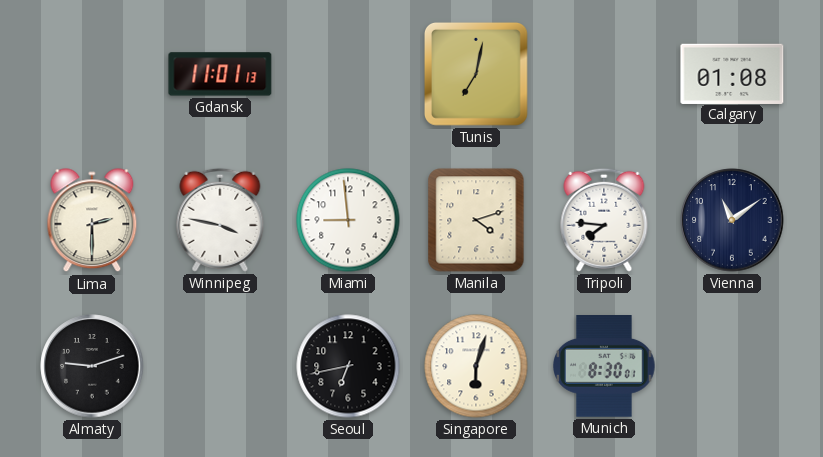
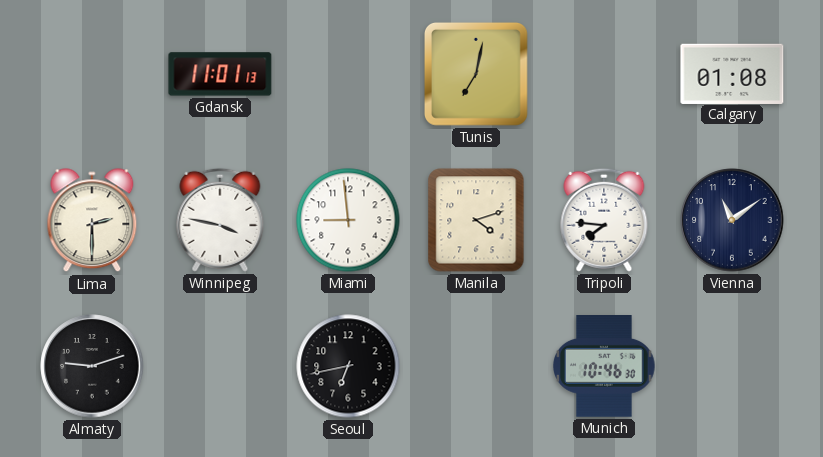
Singapore: 6:03 -> none
Munich: 8:30 -> 10:46
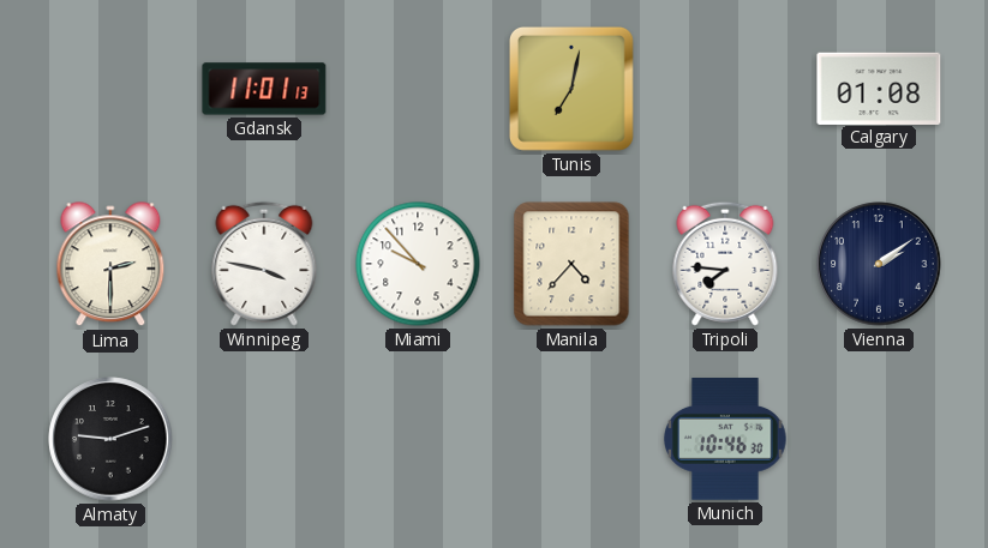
Miami: 8:59 -> 9:53
Manila: 4:12 -> 4:37
Vienna: 11:09 -> 2:09
Seoul: 6:43 -> none
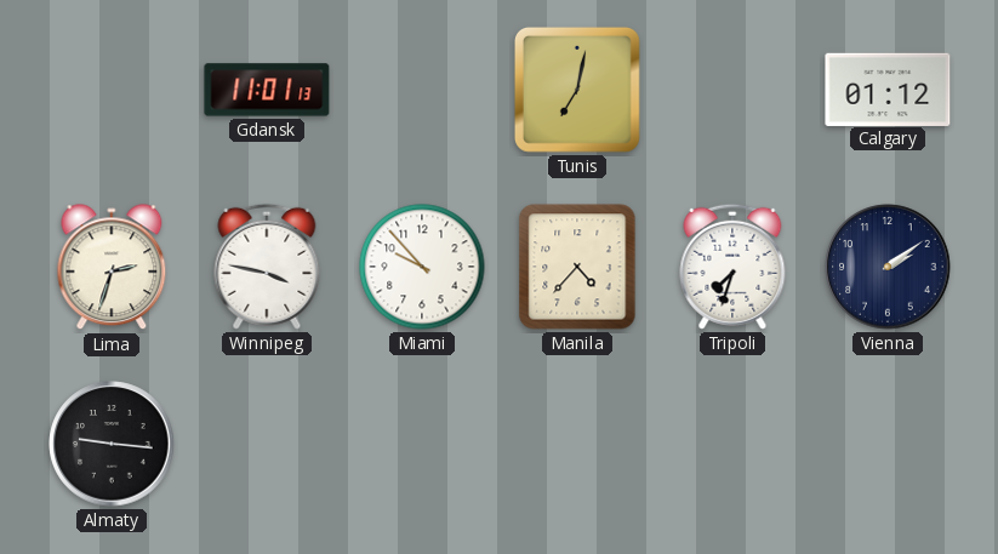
Calgary: 01:08 -> 01:12
Lima: 2:30 -> 2:33
Tripoli: 7:46 -> 7:33
Almaty: 9:12 -> 9:16
Munich: 10:46 -> none
